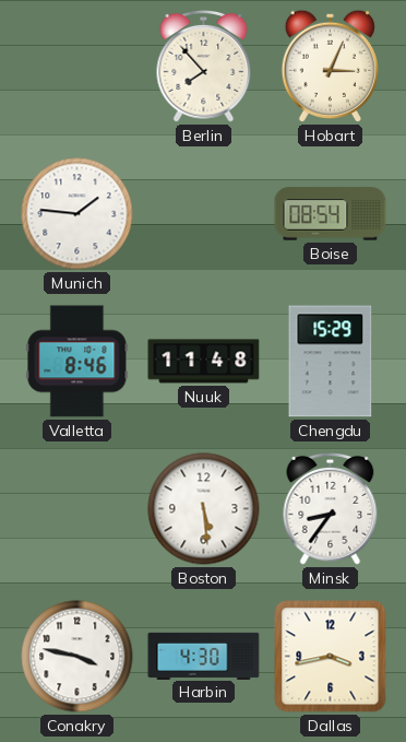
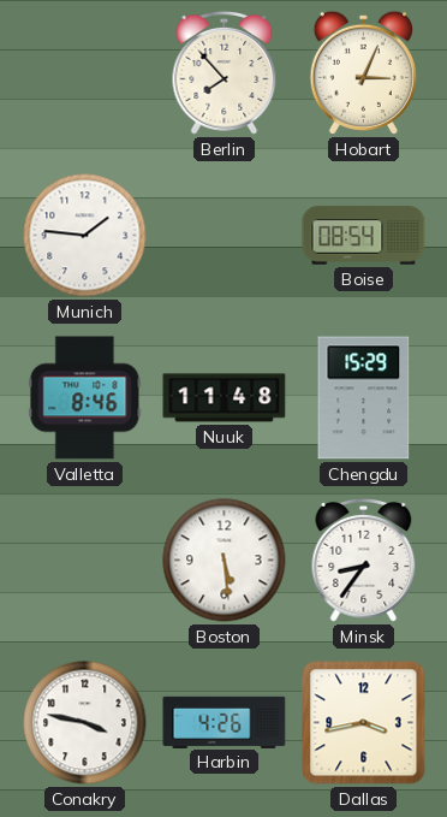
Harbin: 4:30 -> 4:26
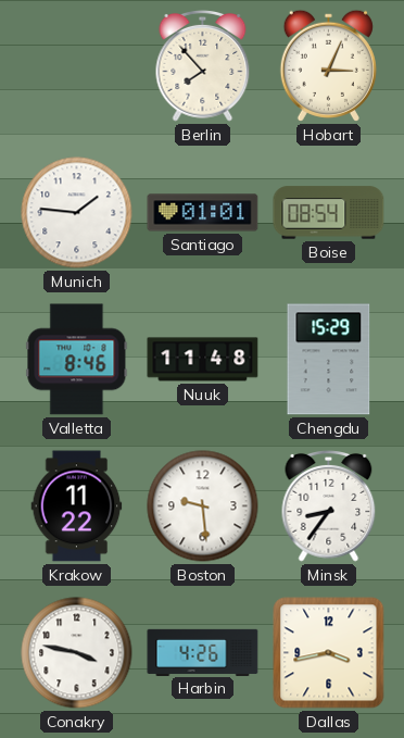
Santiago: none -> 01:01
Krakow: none -> 11:22
Boston: 5:29 -> 9:29
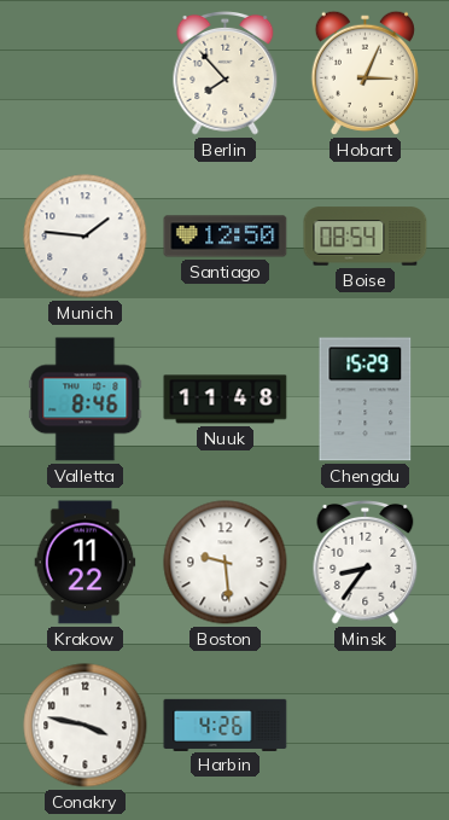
Santiago: 01:01 -> 12:50
Dallas: 3:43 -> none
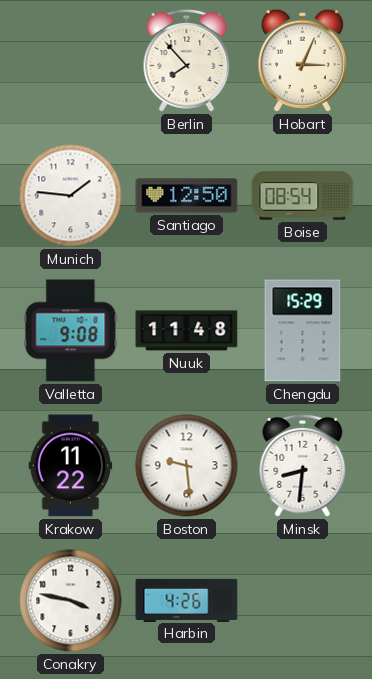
Valletta: 8:46 -> 9:08
Minsk: 8:36 -> 8:31
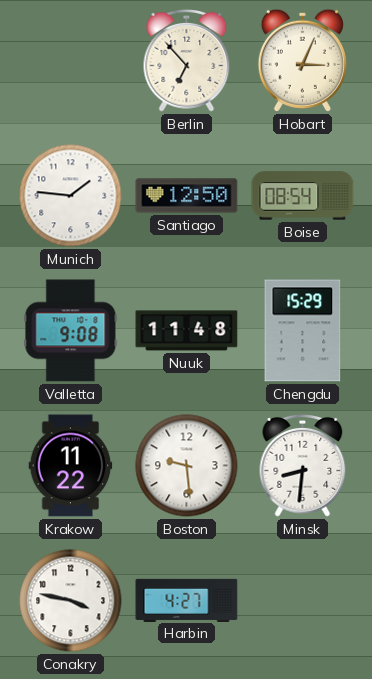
Berlin: 7:53 -> 6:53
Harbin: 4:26 -> 4:27
